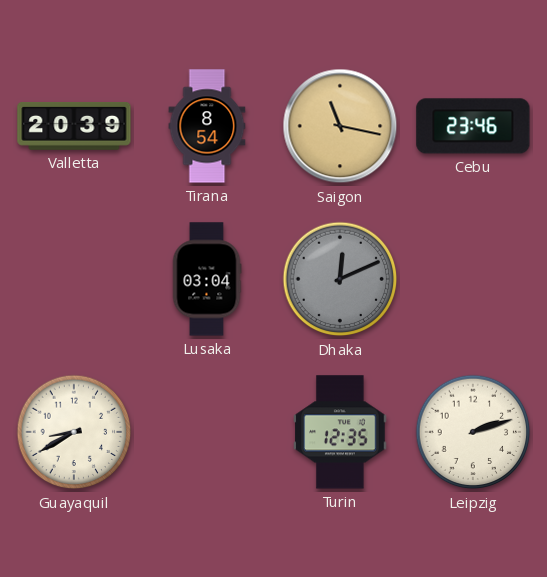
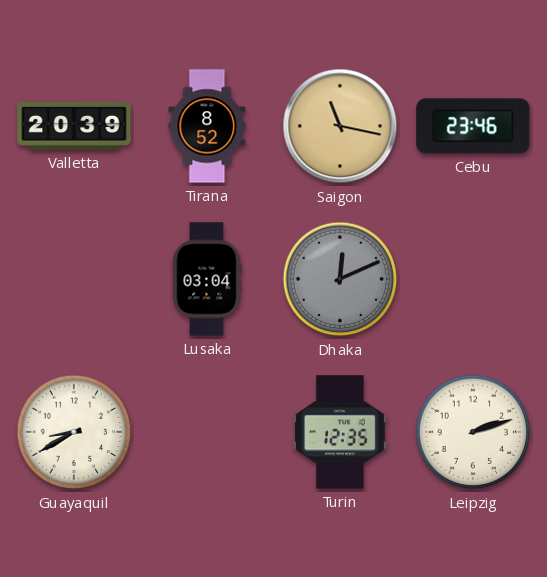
Tirana: 8:54 -> 8:52
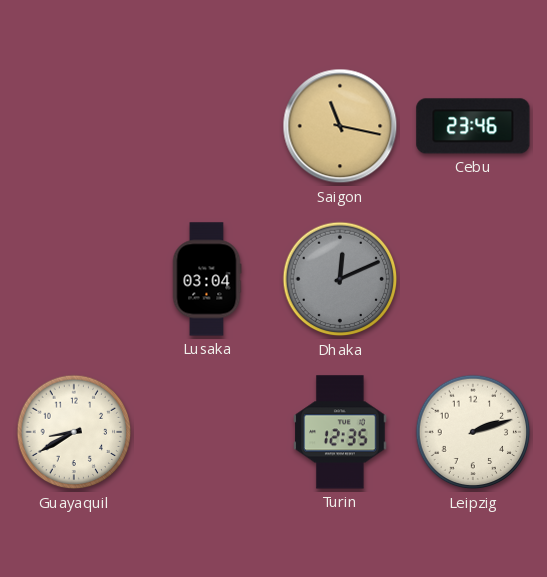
Valletta: 20:39 -> none
Tirana: 8:52 -> none
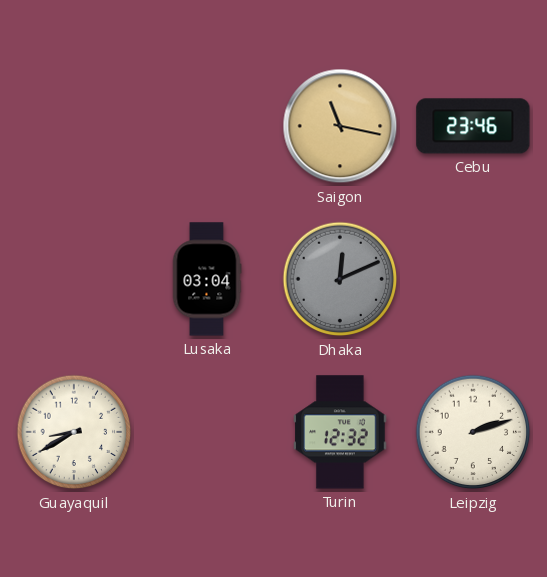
Turin: 12:35 -> 12:32
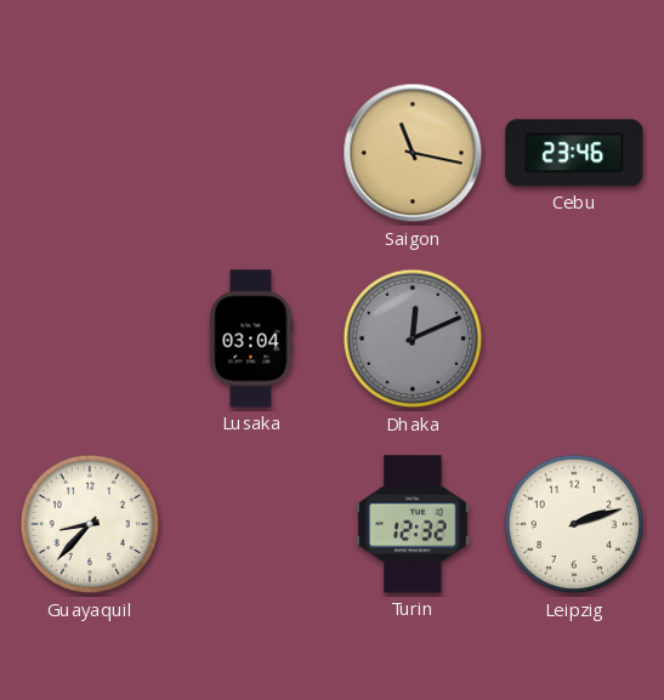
Guayaquil: 8:40 -> 8:37
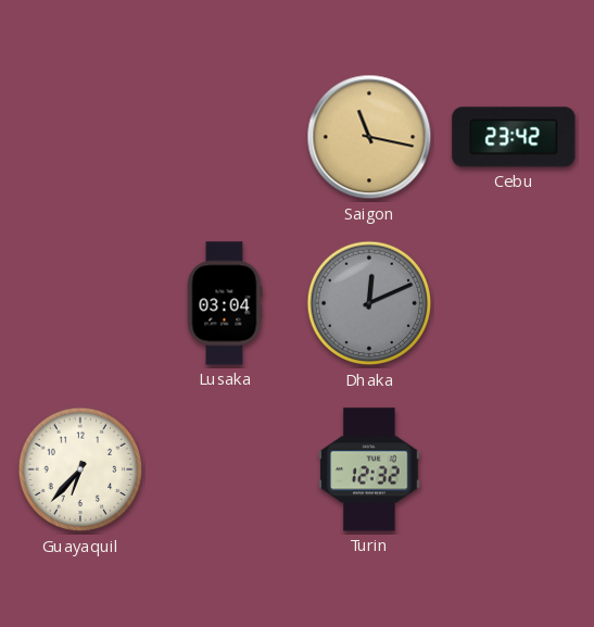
Cebu: 23:46 -> 23:42
Guayaquil: 8:37 -> 6:37
Leipzig: 2:12 -> none
